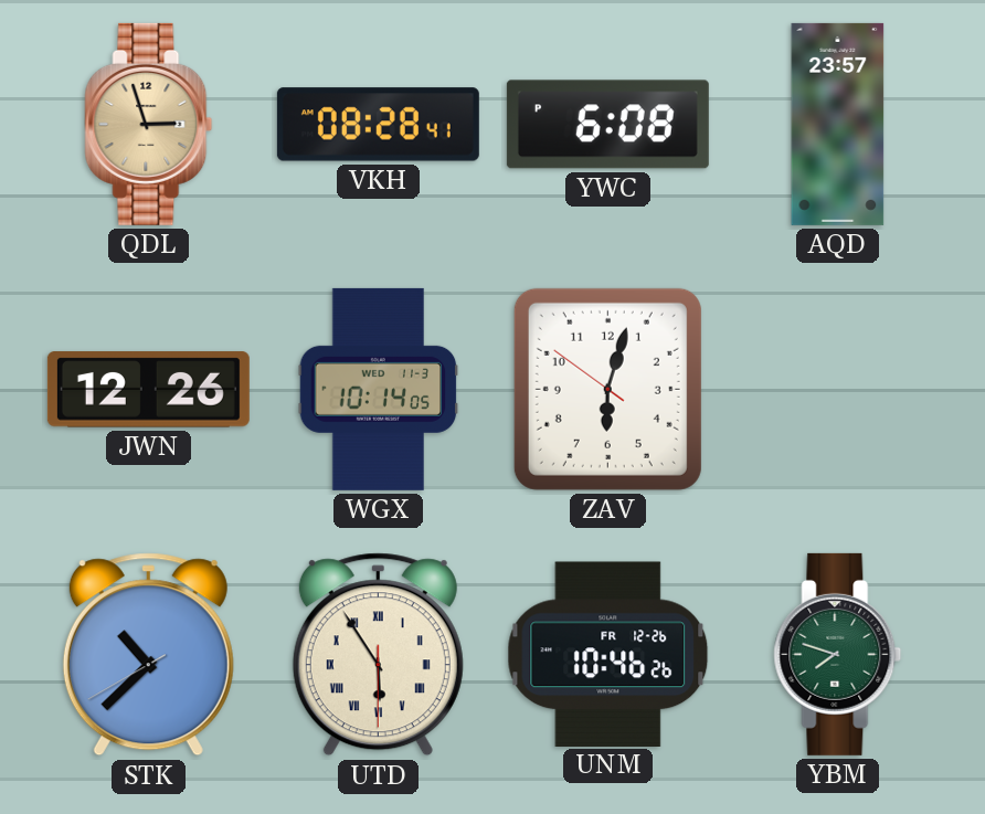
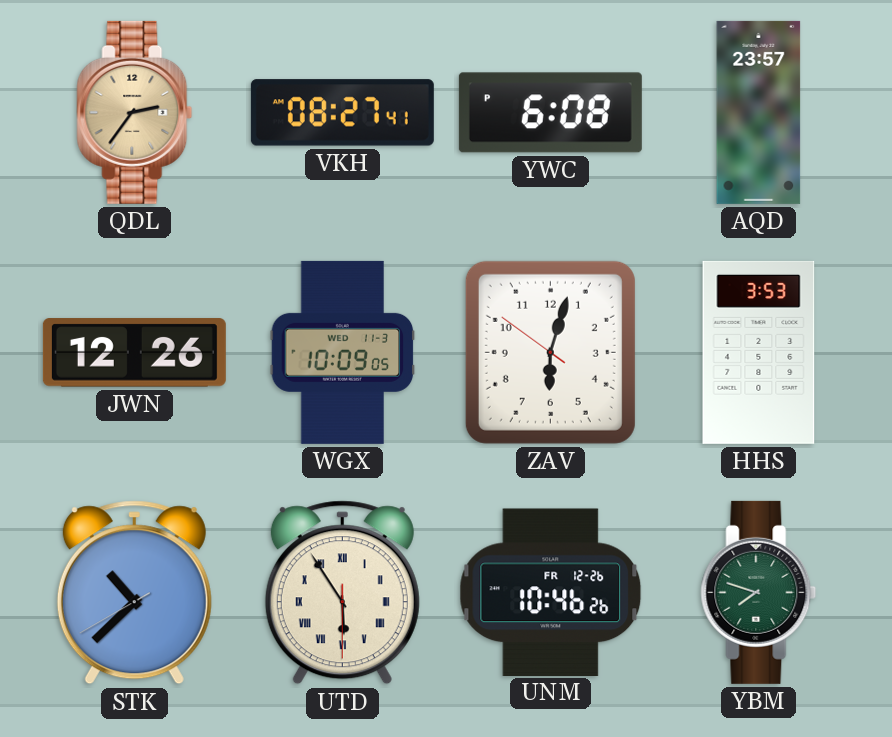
QDL: 2:57 -> 2:36
VKH: 08:28 -> 08:27
WGX: 10:14 -> 10:09
HHS: none -> 3:53
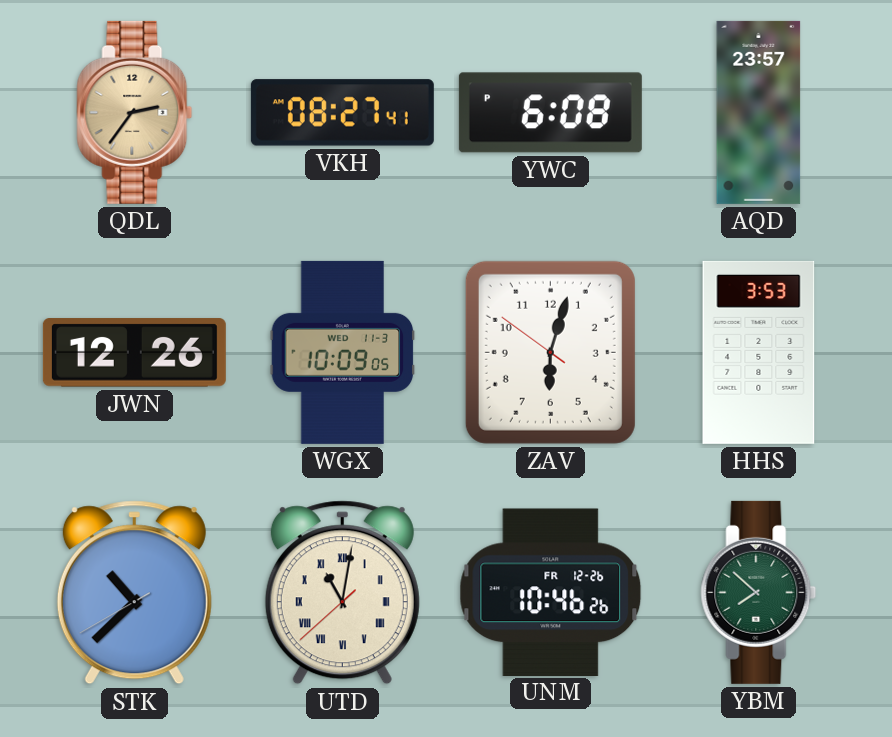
UTD: 5:54 -> 11:01
YBM: 7:48 -> 7:52
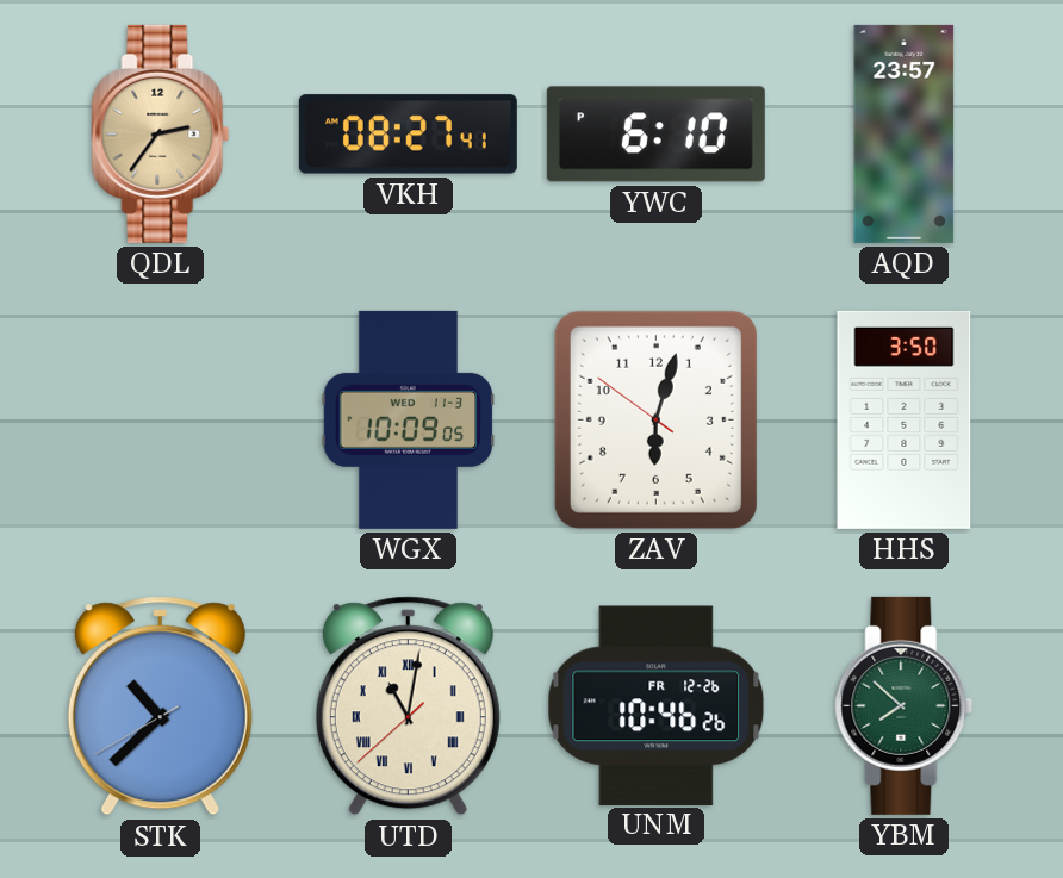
YWC: 6:08 -> 6:10
JWN: 12:26 -> none
HHS: 3:53 -> 3:50
